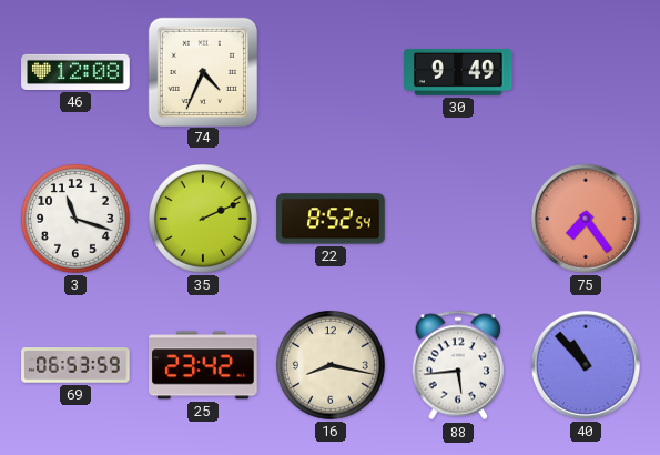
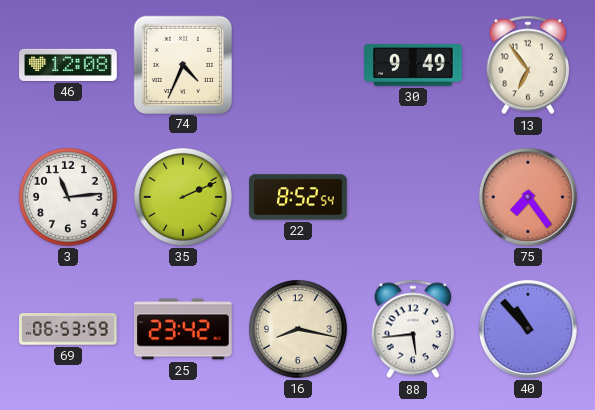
13: none -> 6:54
3: 11:18 -> 11:14
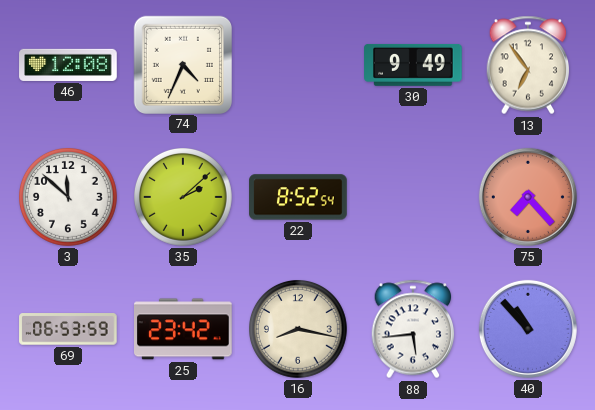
3: 11:14 -> 11:52
35: 2:11 -> 2:08
75: 7:24 -> 7:23
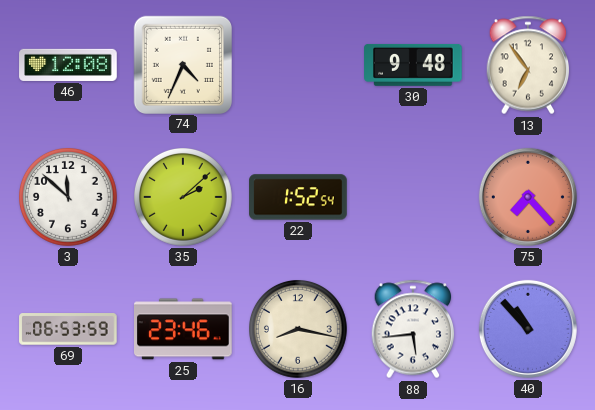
30: 9:49 -> 9:48
22: 8:52 -> 1:52
25: 23:42 -> 23:46
